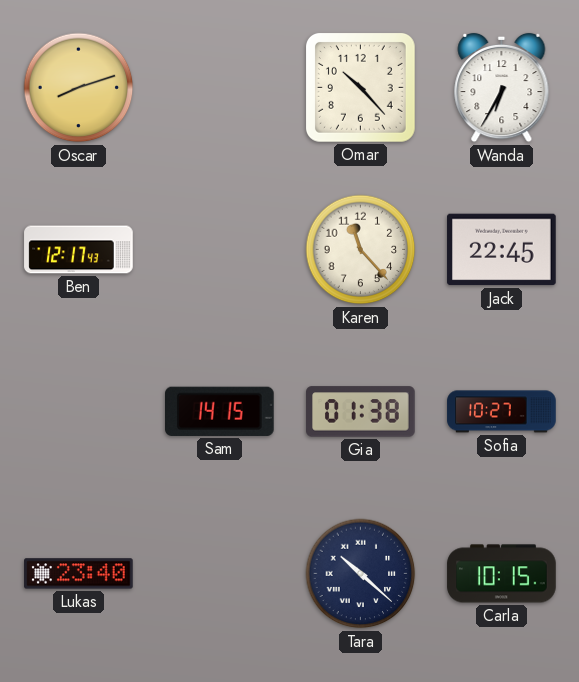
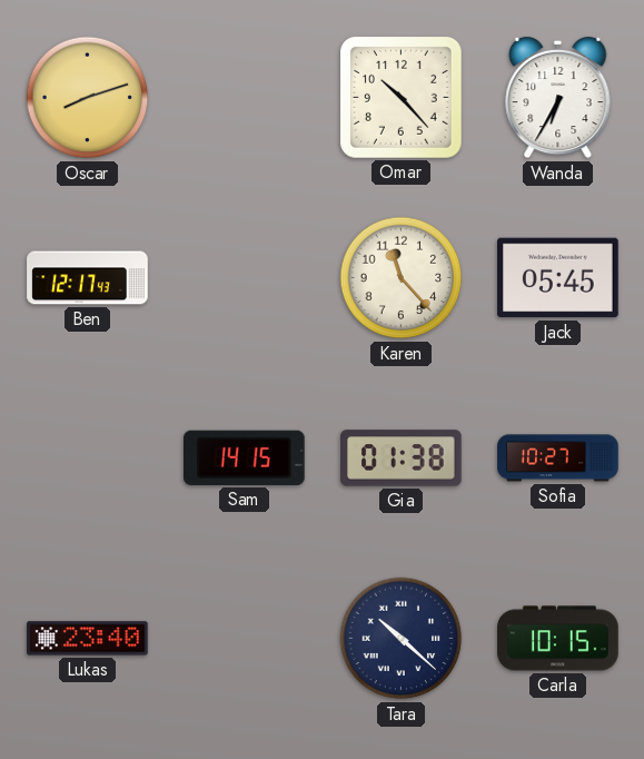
Jack: 22:45 -> 05:45
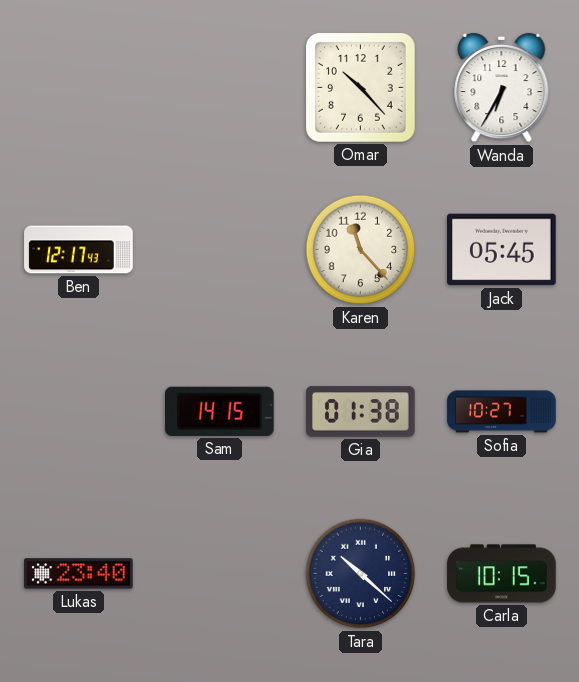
Oscar: 8:12 -> none
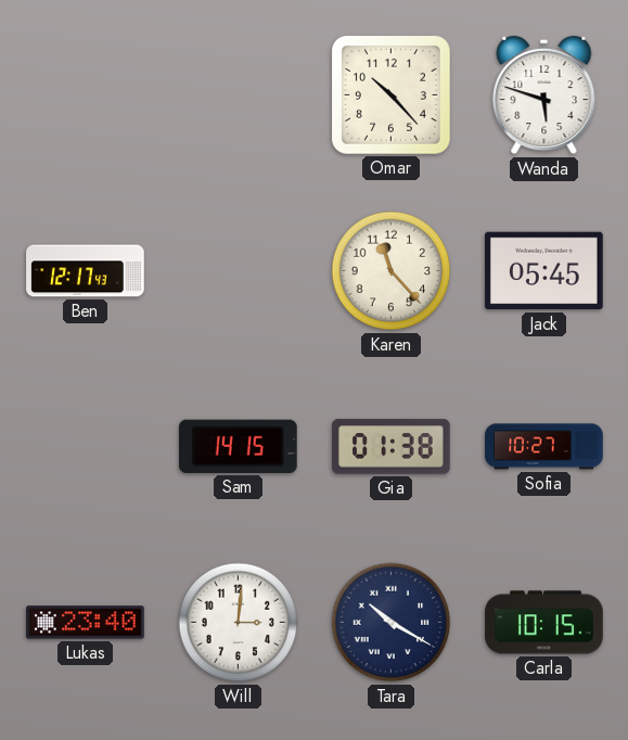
Wanda: 6:35 -> 5:48
Will: none -> 3:01
Tara: 10:22 -> 10:20
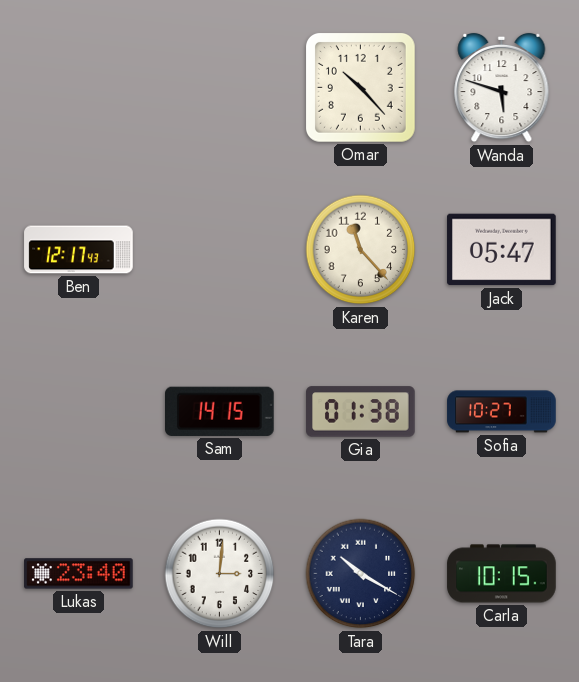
Jack: 05:45 -> 05:47
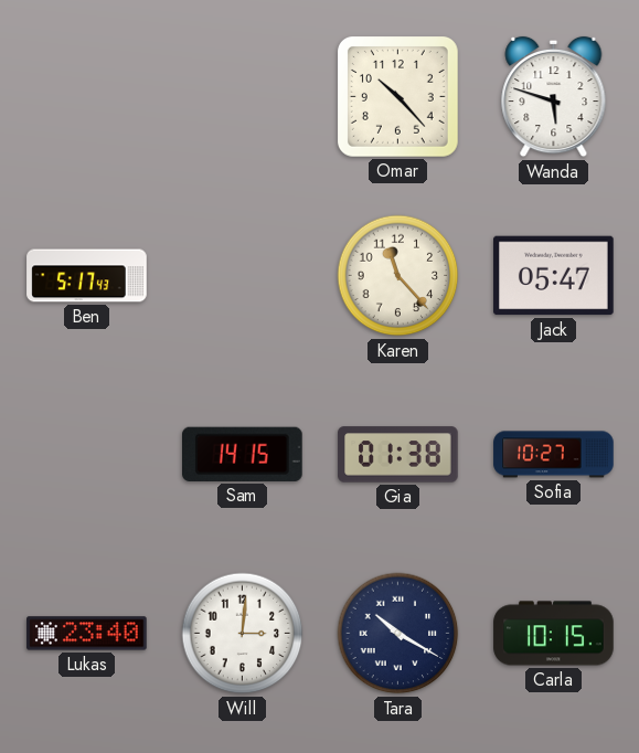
Ben: 12:17 -> 5:17
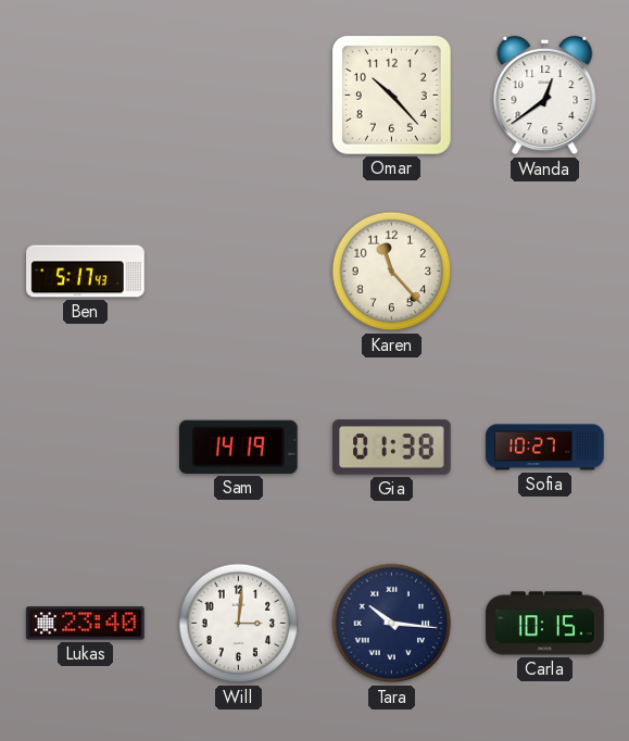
Wanda: 5:48 -> 12:39
Jack: 05:47 -> none
Sam: 14:15 -> 14:19
Tara: 10:20 -> 10:16
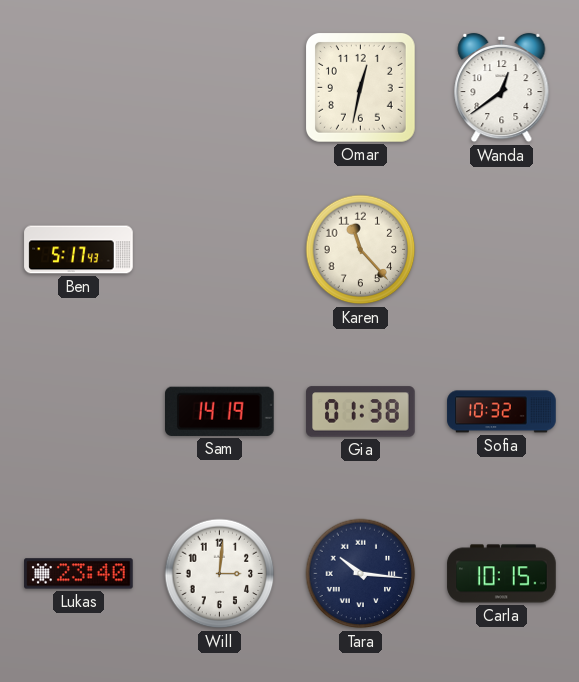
Omar: 10:23 -> 12:32
Sofia: 10:27 -> 10:32
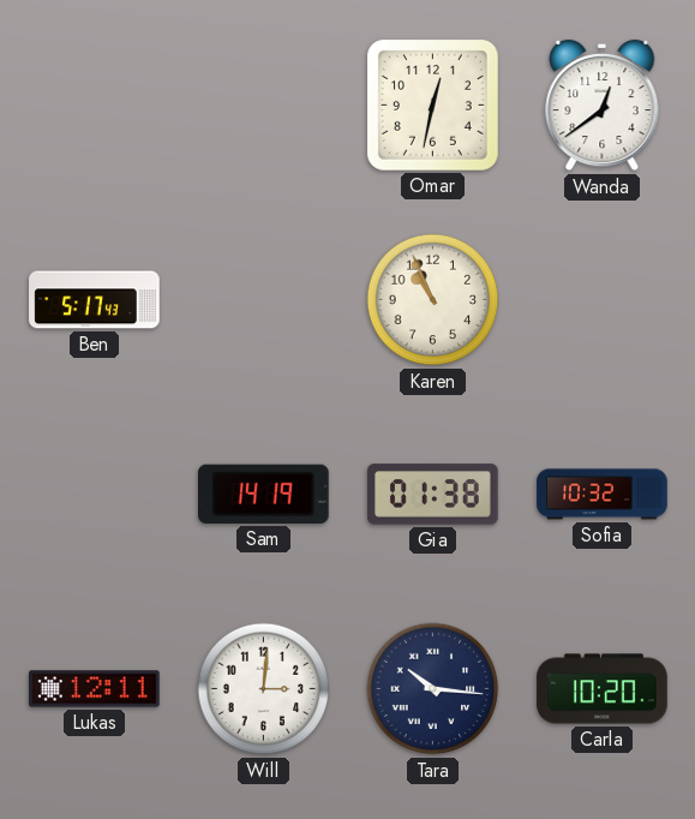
Karen: 11:23 -> 10:56
Lukas: 23:40 -> 12:11
Carla: 10:15 -> 10:20
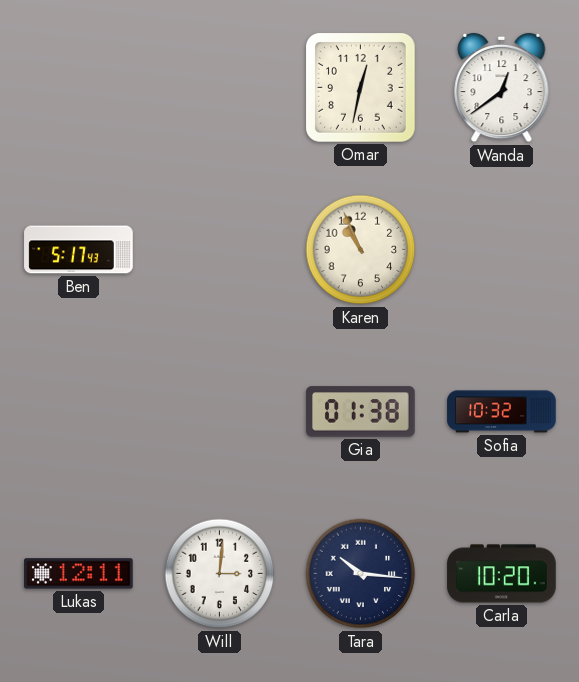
Sam: 14:19 -> none
